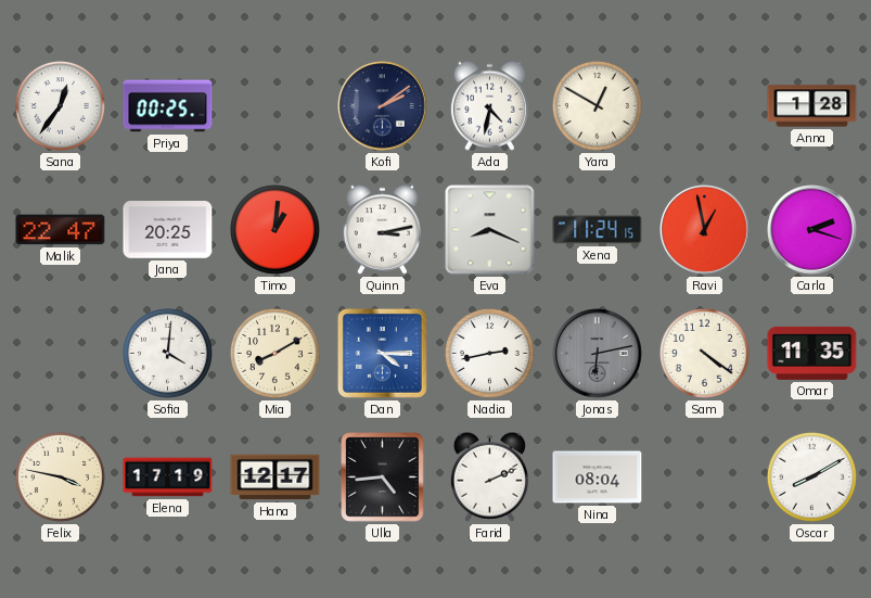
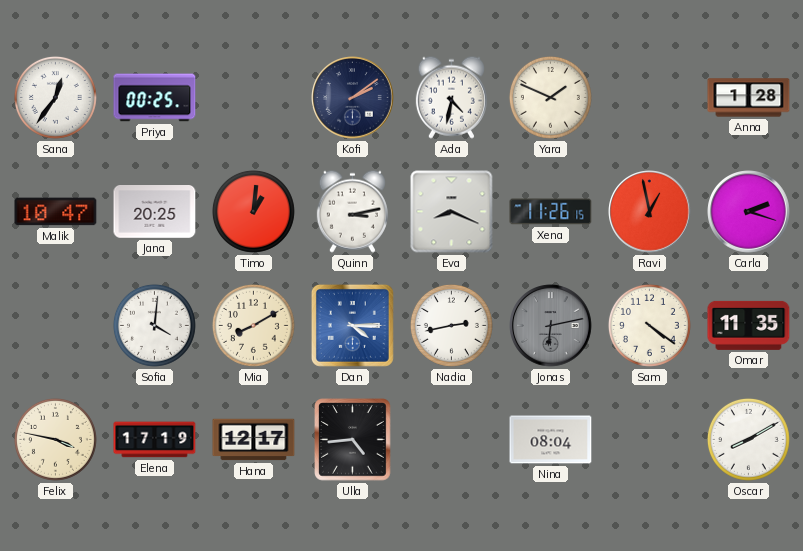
Yara: 12:50 -> 1:49
Malik: 22:47 -> 10:47
Xena: 11:24 -> 11:26
Farid: 2:11 -> none
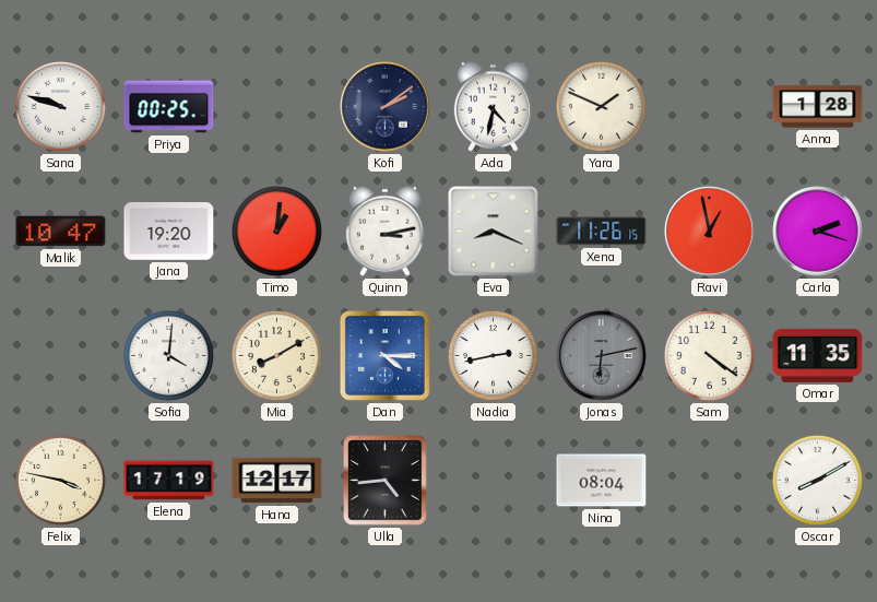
Sana: 12:36 -> 9:48
Jana: 20:25 -> 19:20
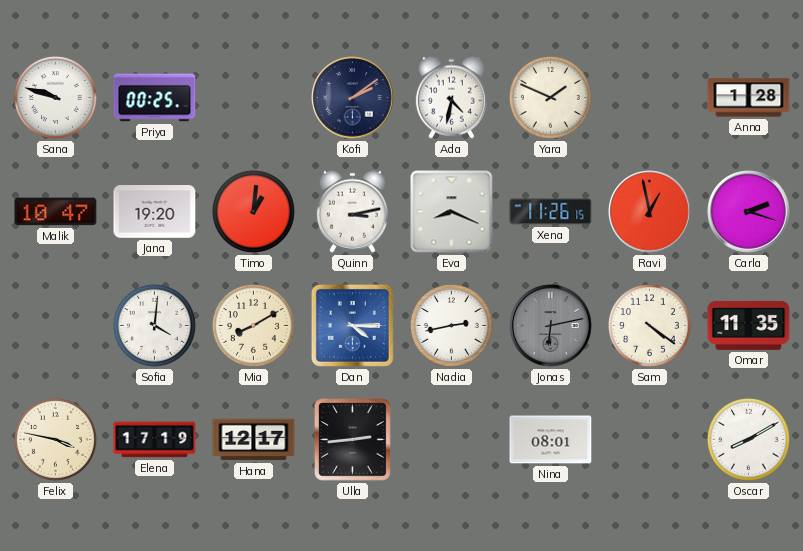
Ulla: 4:44 -> 2:44
Nina: 08:04 -> 08:01
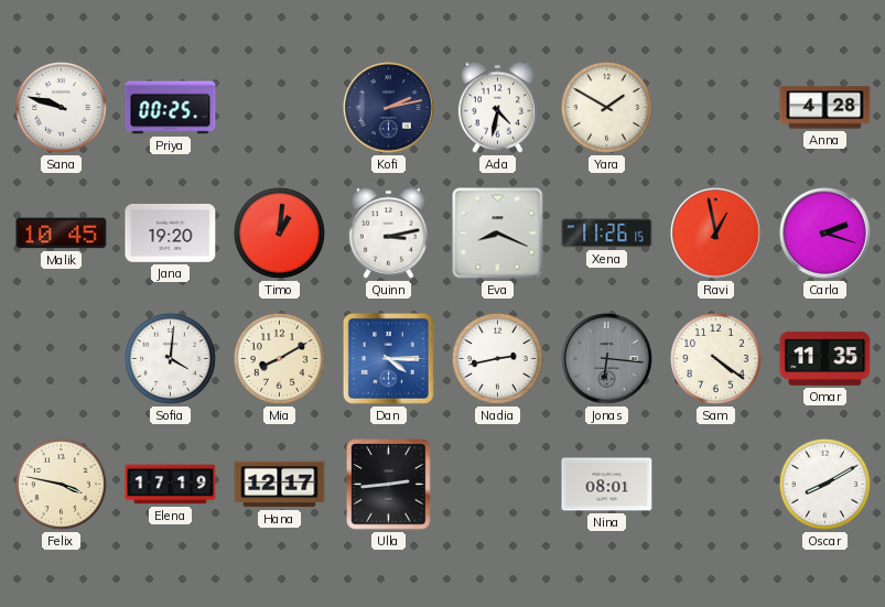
Kofi: 2:09 -> 2:13
Yara: 1:49 -> 1:50
Anna: 1:28 -> 4:28
Malik: 10:47 -> 10:45
Jonas: 6:13 -> 6:16
